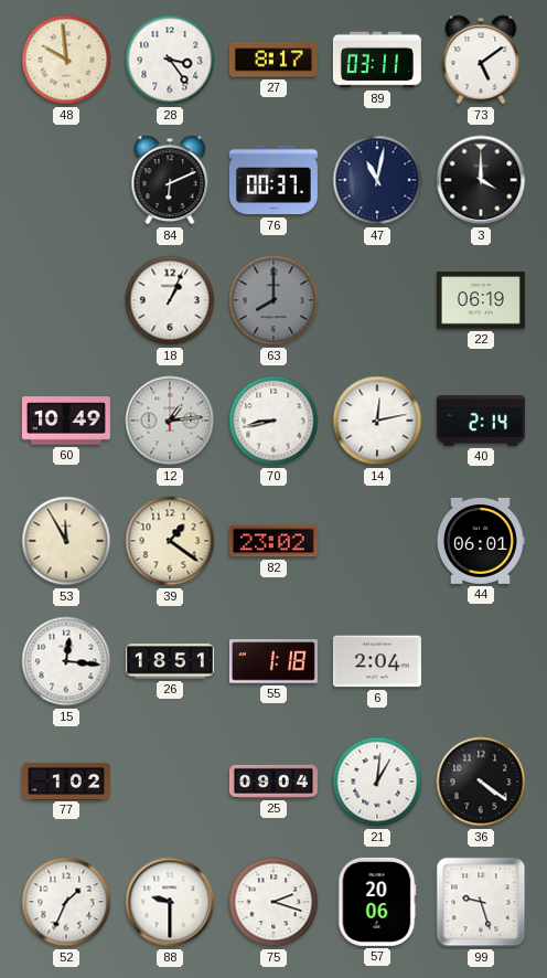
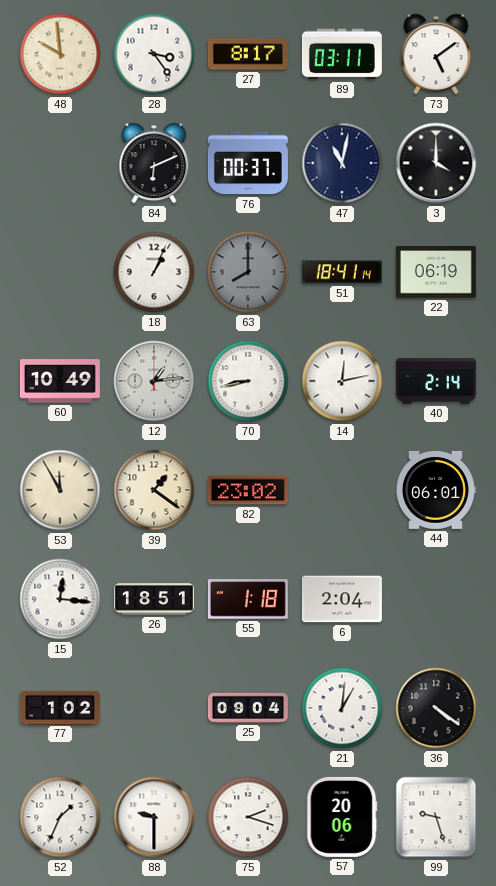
51: none -> 18:41
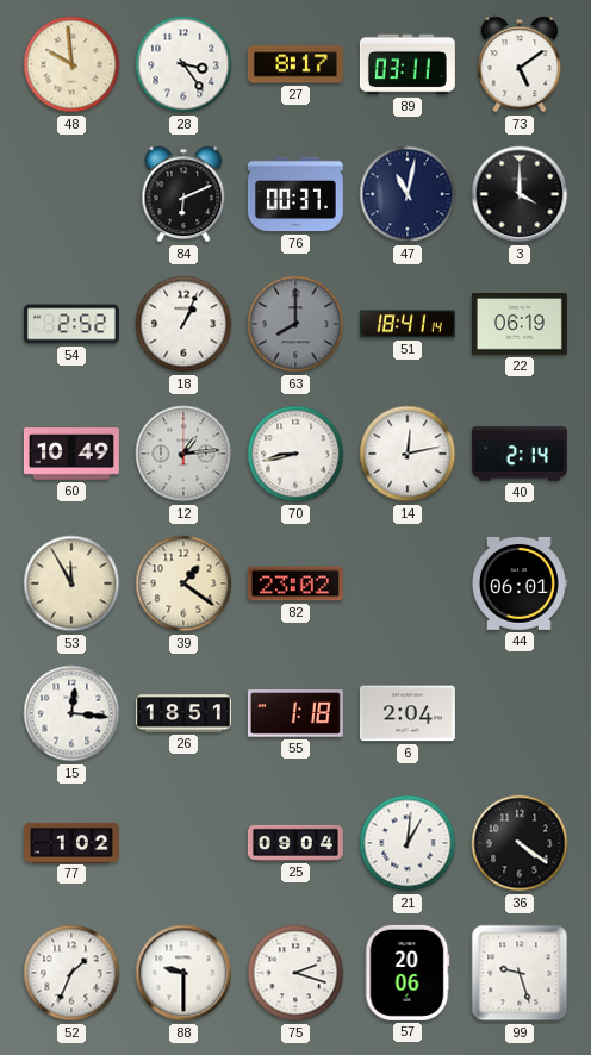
54: none -> 2:52
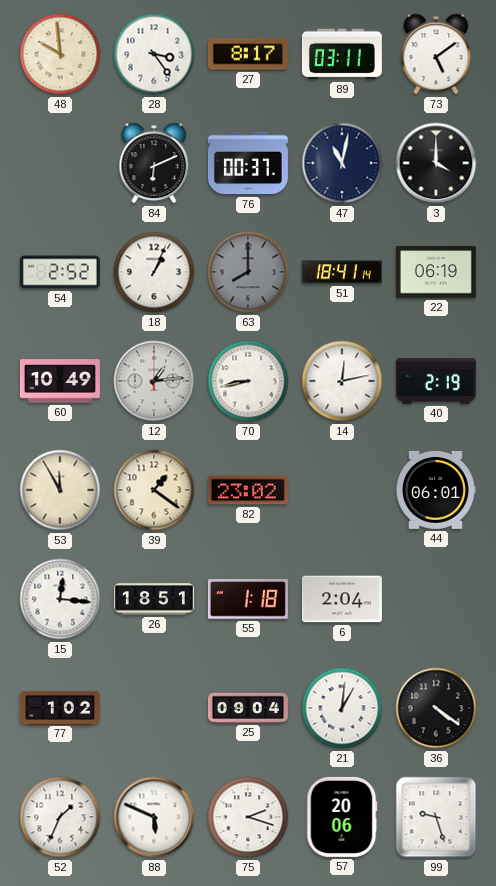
40: 2:14 -> 2:19
88: 9:30 -> 5:49
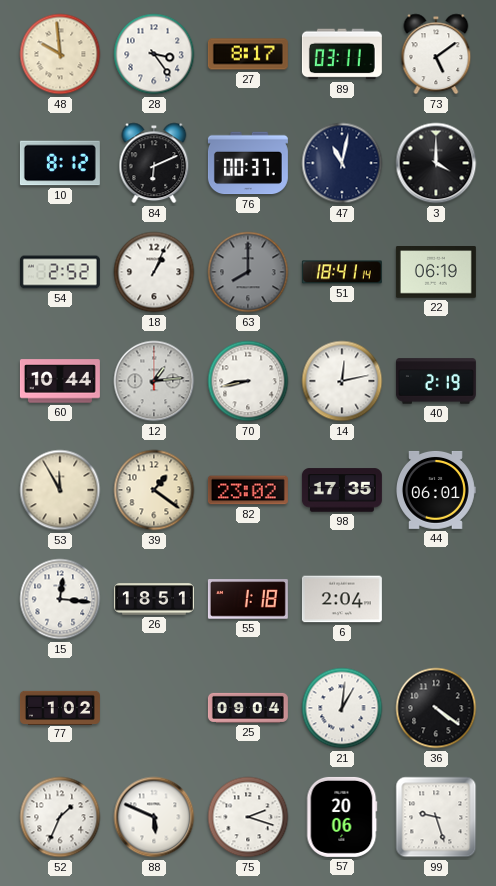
10: none -> 8:12
60: 10:49 -> 10:44
98: none -> 17:35
